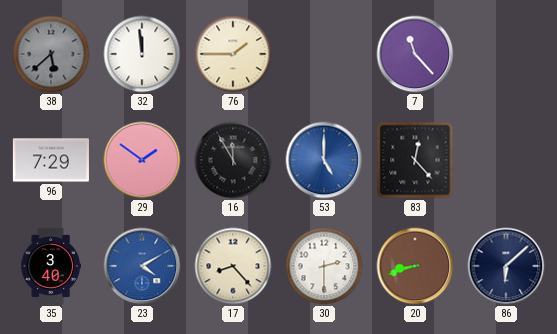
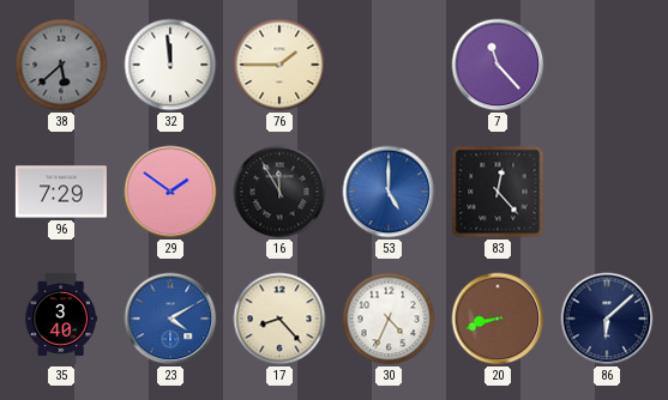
30: 2:30 -> 4:34
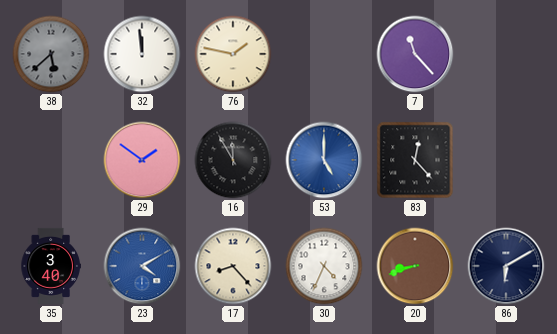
76: 1:45 -> 1:47
96: 7:29 -> none
86: 6:08 -> 6:10
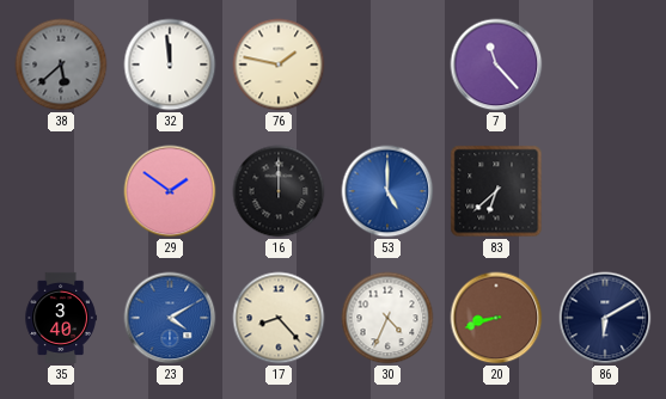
16: 11:55 -> 12:00
83: 12:23 -> 6:38
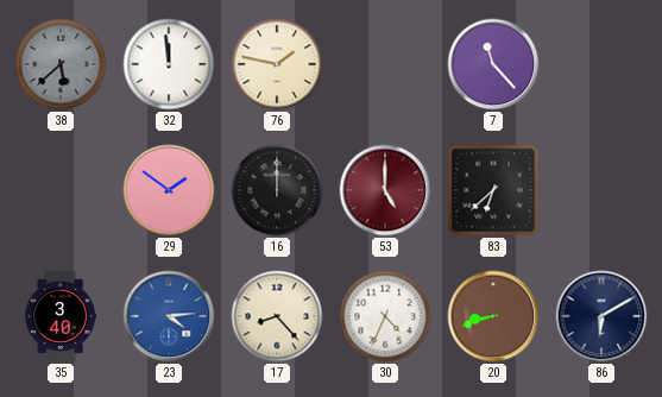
53 dial: blue -> burgundy
23: 4:10 -> 4:14
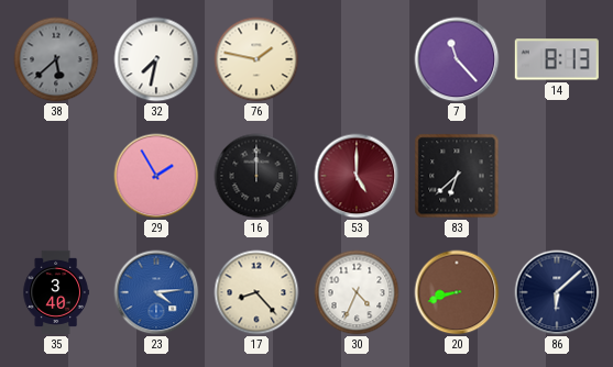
32: 11:59 -> 7:32
14: none -> 8:13
29: 1:51 -> 1:55
86: 6:10 -> 6:08
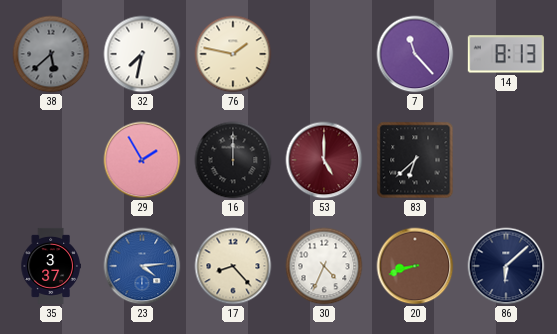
35: 3:40 -> 3:37
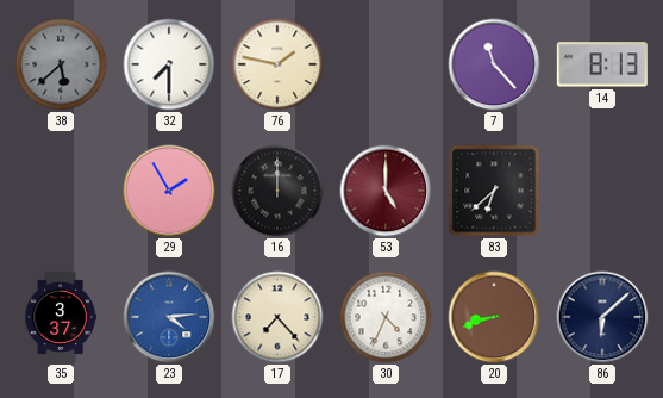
32: 7:32 -> 7:30
17: 8:23 -> 7:23
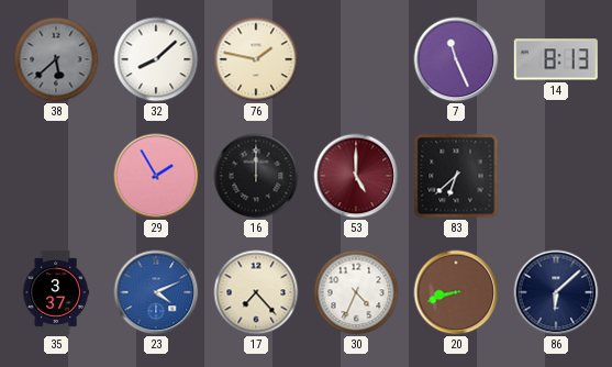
32: 7:30 -> 8:08
7: 11:23 -> 11:26
23: 4:14 -> 4:11
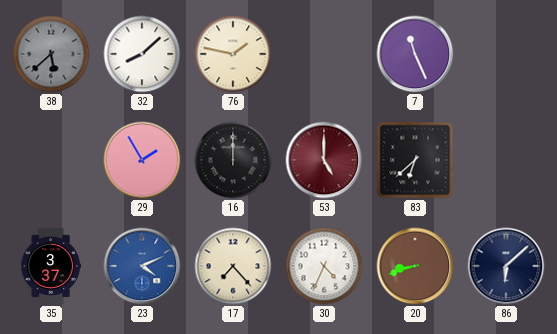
14: 8:13 -> none
